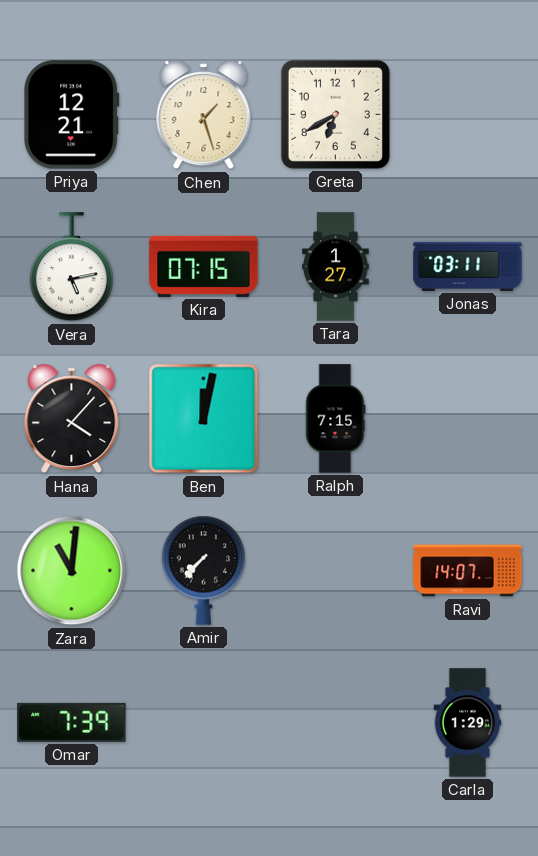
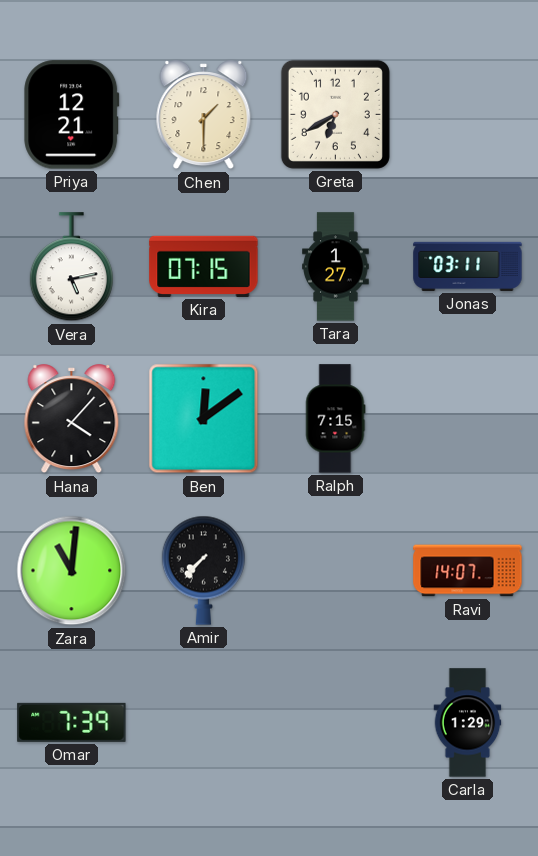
Chen: 1:27 -> 1:30
Ben: 12:02 -> 12:09
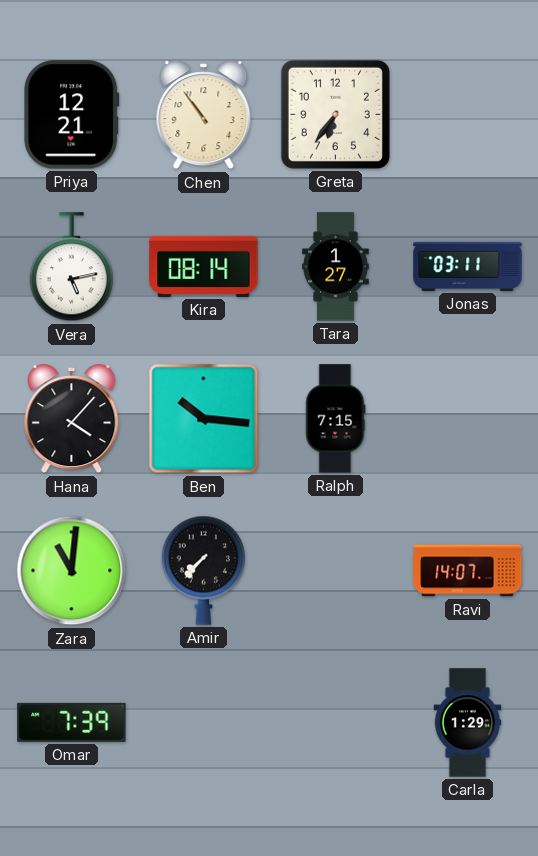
Chen: 1:30 -> 10:54
Greta: 6:40 -> 6:36
Kira: 07:15 -> 08:14
Ben: 12:09 -> 10:16
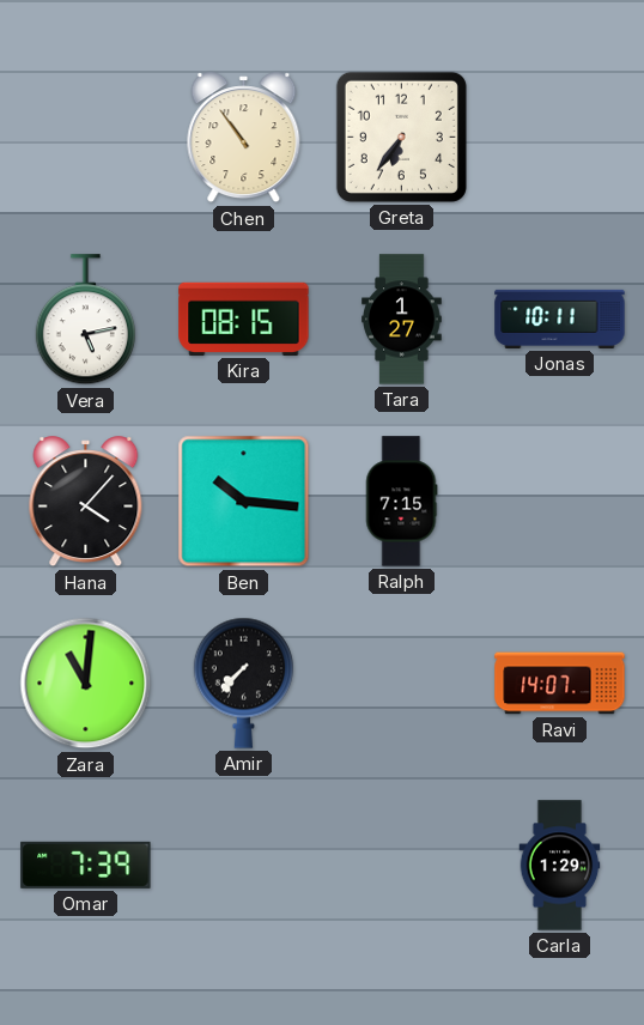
Priya: 12:21 -> none
Kira: 08:14 -> 08:15
Jonas: 03:11 -> 10:11
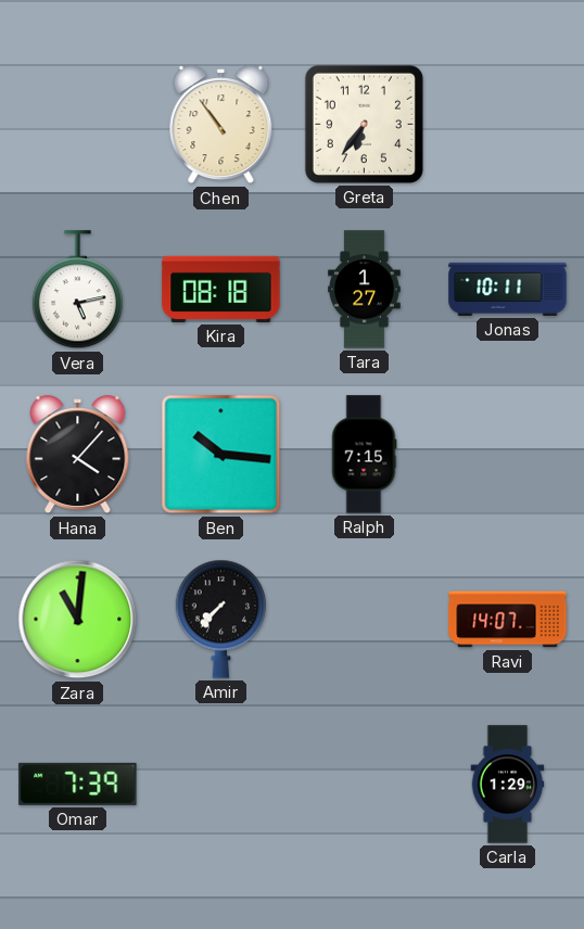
Kira: 08:15 -> 08:18
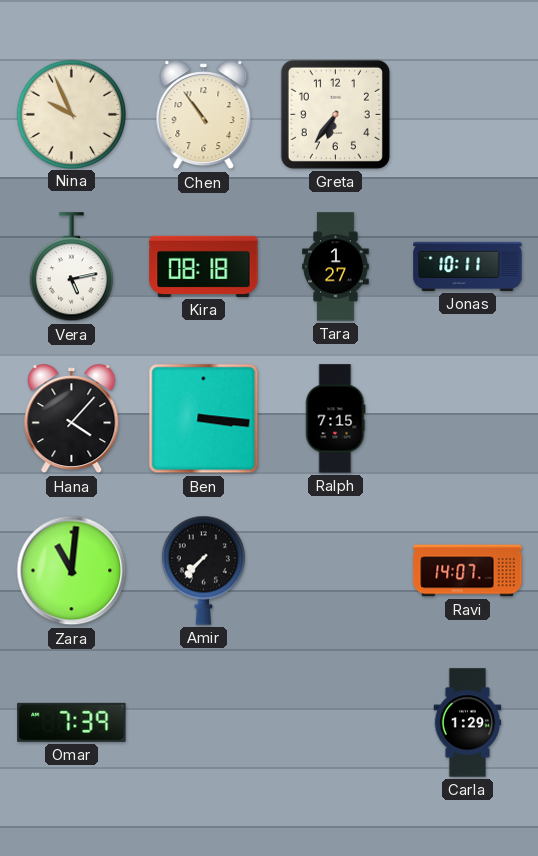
Nina: none -> 9:56
Ben: 10:16 -> 3:16
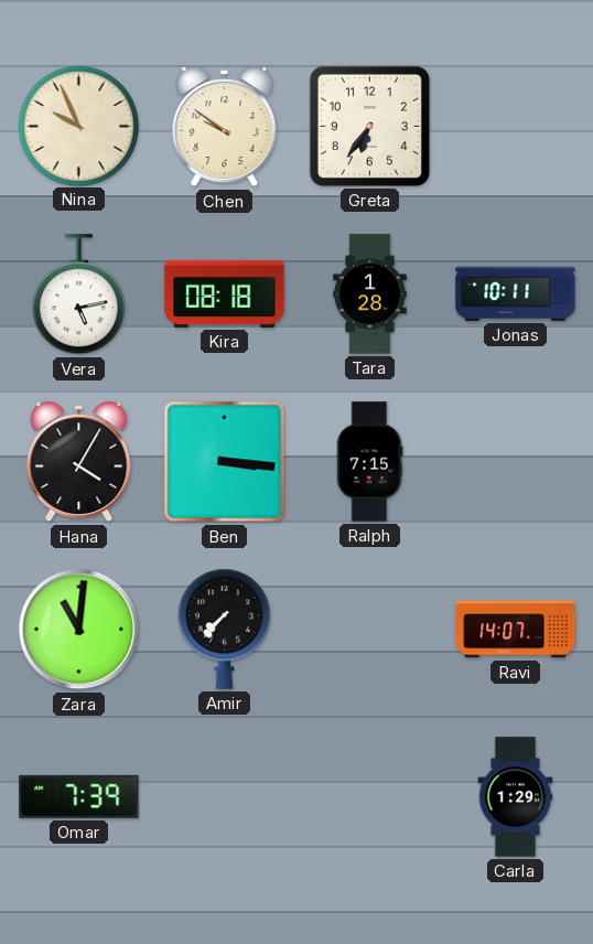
Chen: 10:54 -> 9:51
Tara: 1:27 -> 1:28
Hana: 4:07 -> 4:05
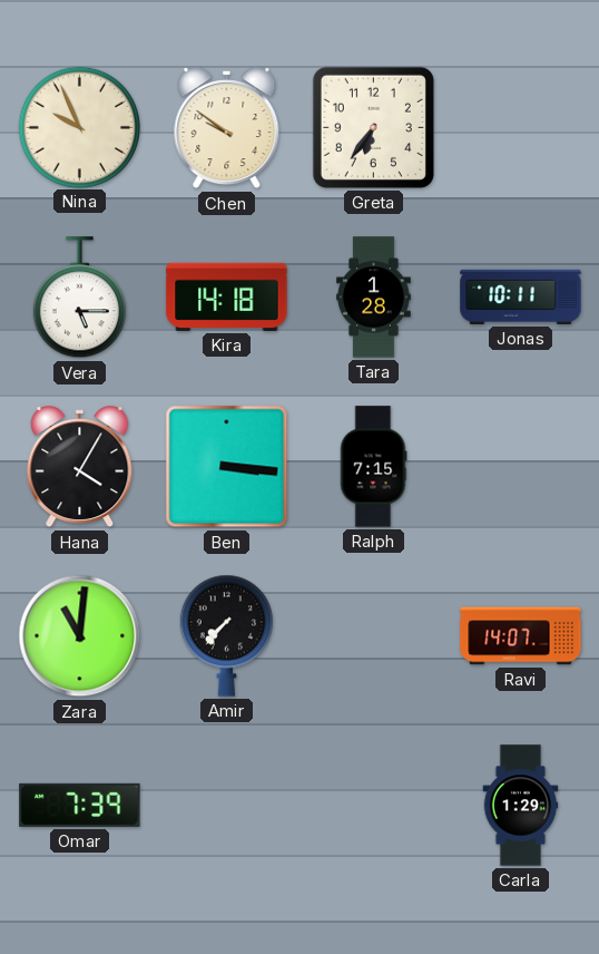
Vera: 5:13 -> 5:15
Kira: 08:18 -> 14:18
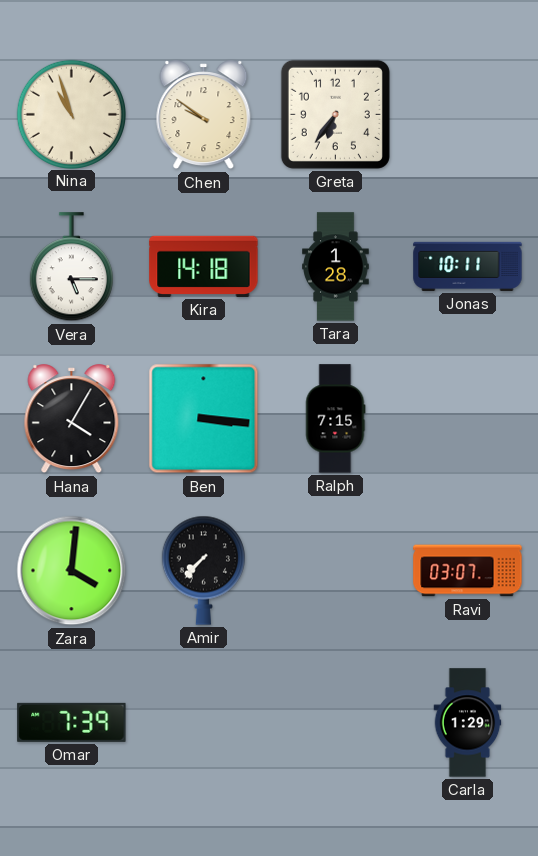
Nina: 9:56 -> 10:57
Zara: 11:01 -> 4:01
Ravi: 14:07 -> 03:07
